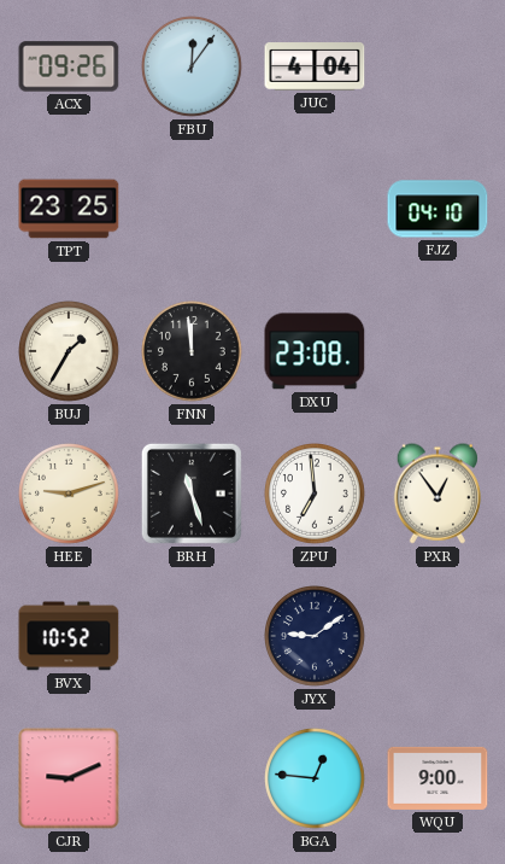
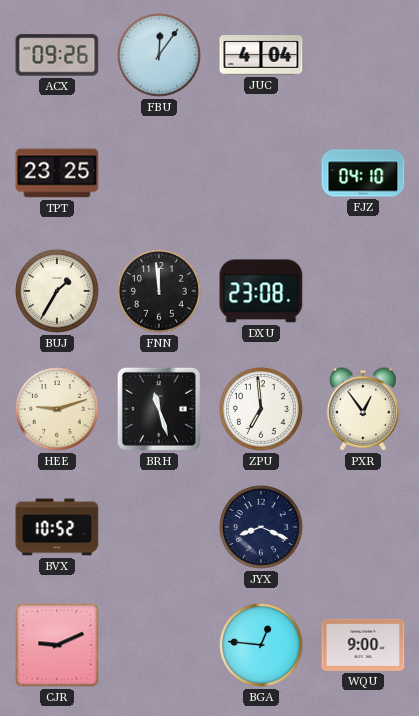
JYX: 9:09 -> 8:19
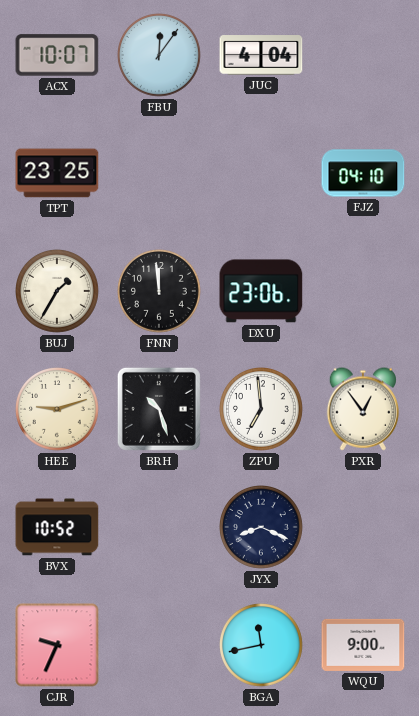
ACX: 09:26 -> 10:07
DXU: 23:08 -> 23:06
BRH: 11:27 -> 10:27
CJR: 9:11 -> 9:34
BGA: 12:46 -> 11:43
